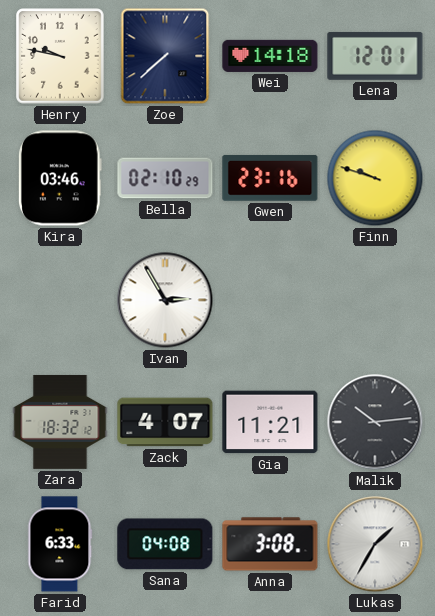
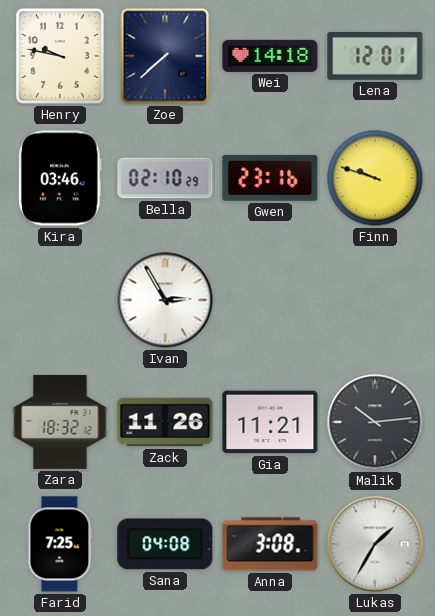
Zack: 4:07 -> 11:26
Farid: 6:33 -> 7:25
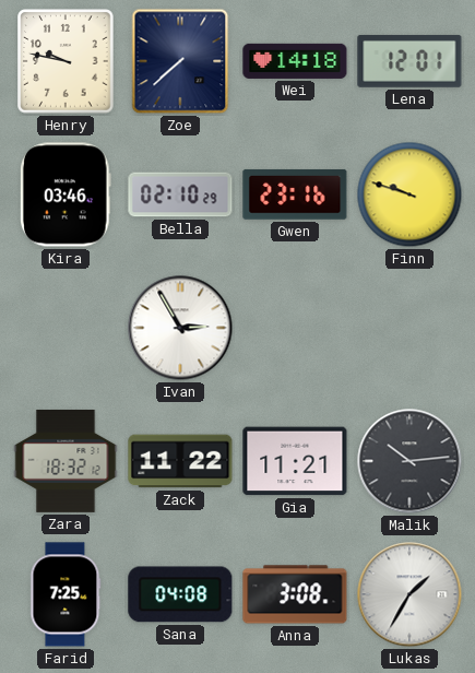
Zack: 11:26 -> 11:22
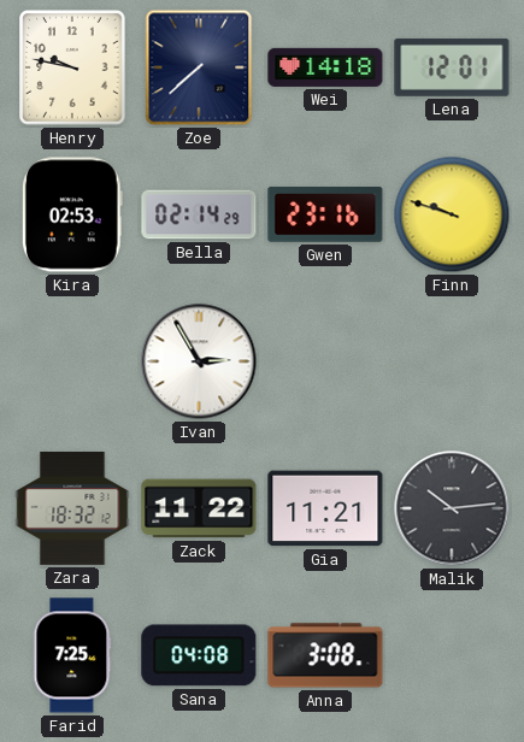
Kira: 03:46 -> 02:53
Bella: 02:10 -> 02:14
Lukas: 1:35 -> none
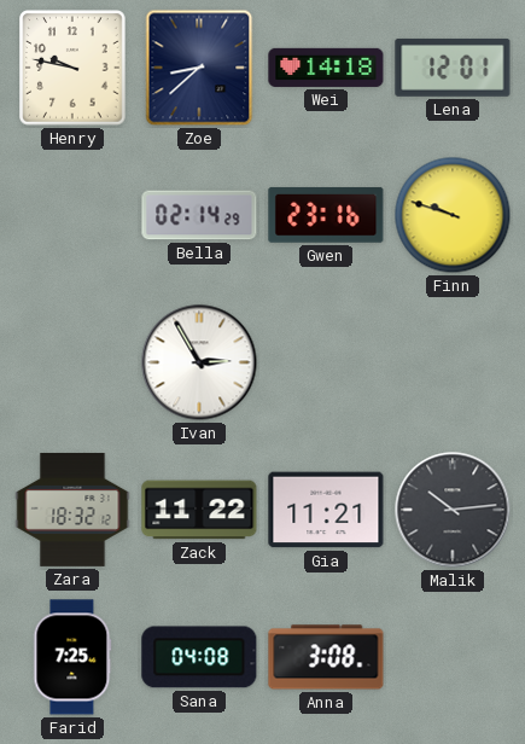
Zoe: 7:38 -> 8:38
Kira: 02:53 -> none
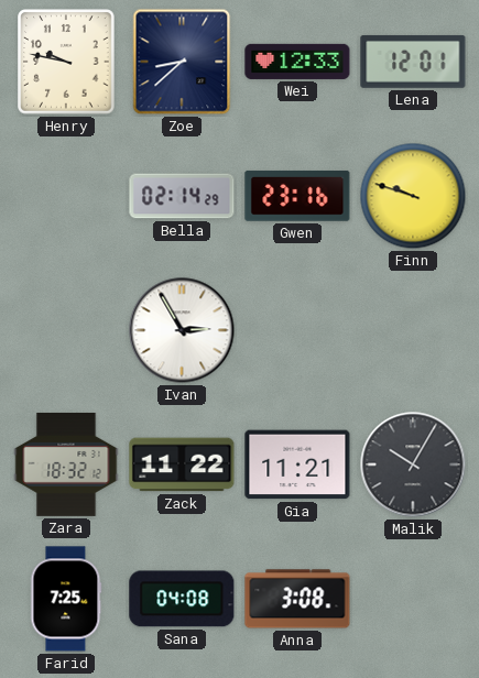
Wei: 14:18 -> 12:33
Malik: 10:14 -> 10:05
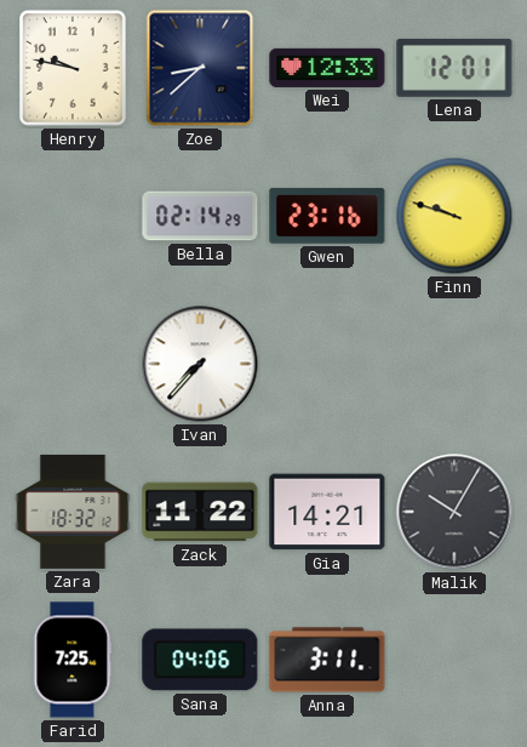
Ivan: 2:55 -> 7:37
Gia: 11:21 -> 14:21
Sana: 04:08 -> 04:06
Anna: 3:08 -> 3:11
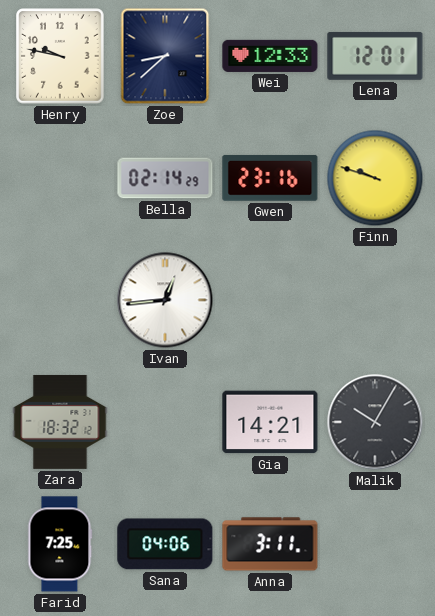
Ivan: 7:37 -> 12:44
Zack: 11:22 -> none
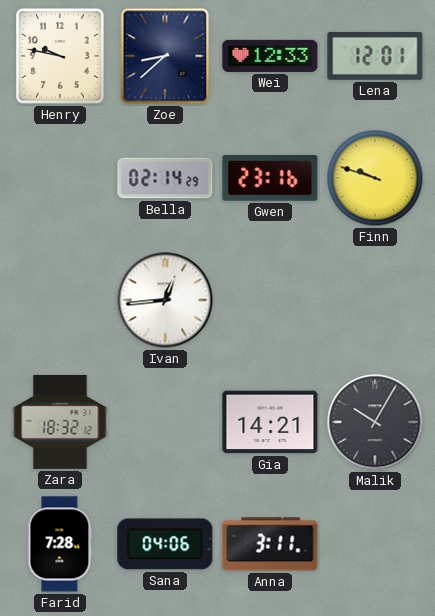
Farid: 7:25 -> 7:28
